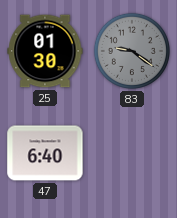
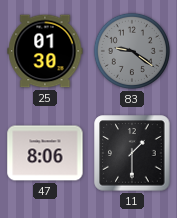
47: 6:40 -> 8:06
11: none -> 1:30
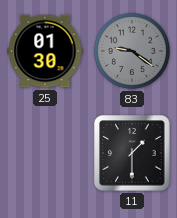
47: 8:06 -> none
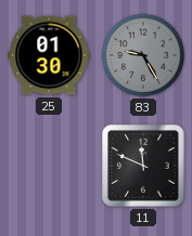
83: 9:21 -> 9:25
11: 1:30 -> 11:49
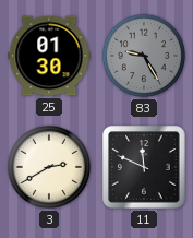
3: none -> 2:40
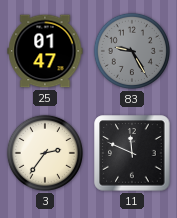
25: 01:30 -> 01:47
3: 2:40 -> 2:36
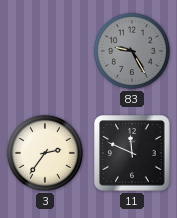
25: 01:47 -> none
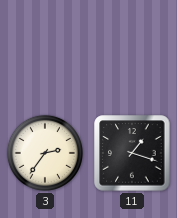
83: 9:25 -> none
11: 11:49 -> 1:18
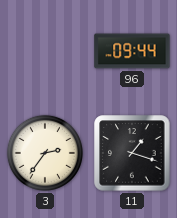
96: none -> 09:44
